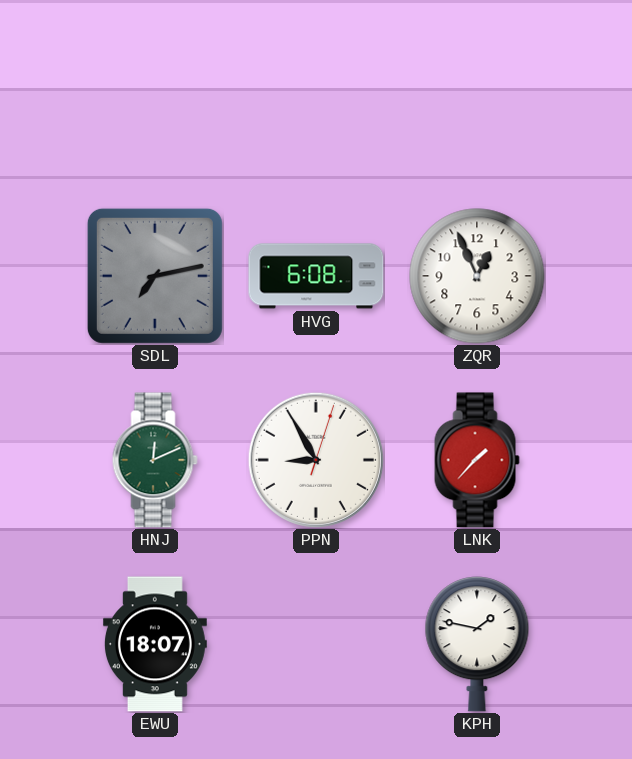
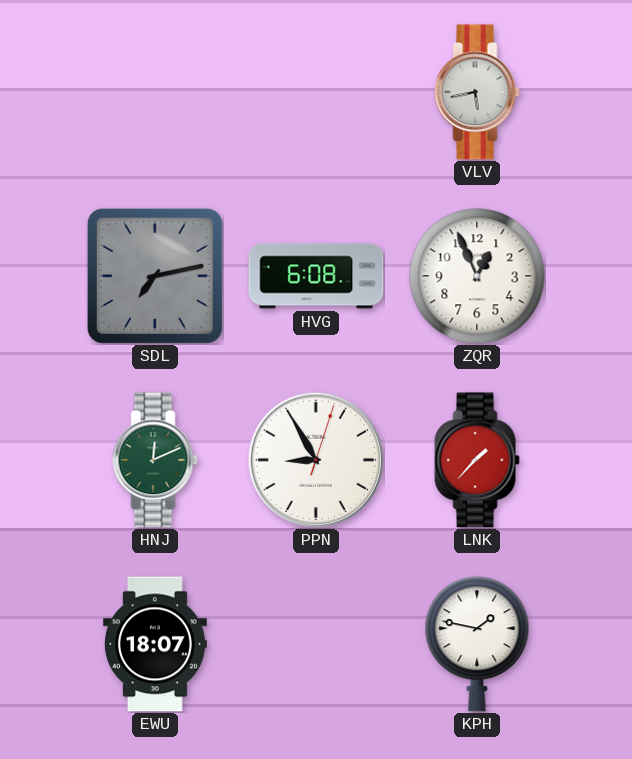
VLV: none -> 5:43
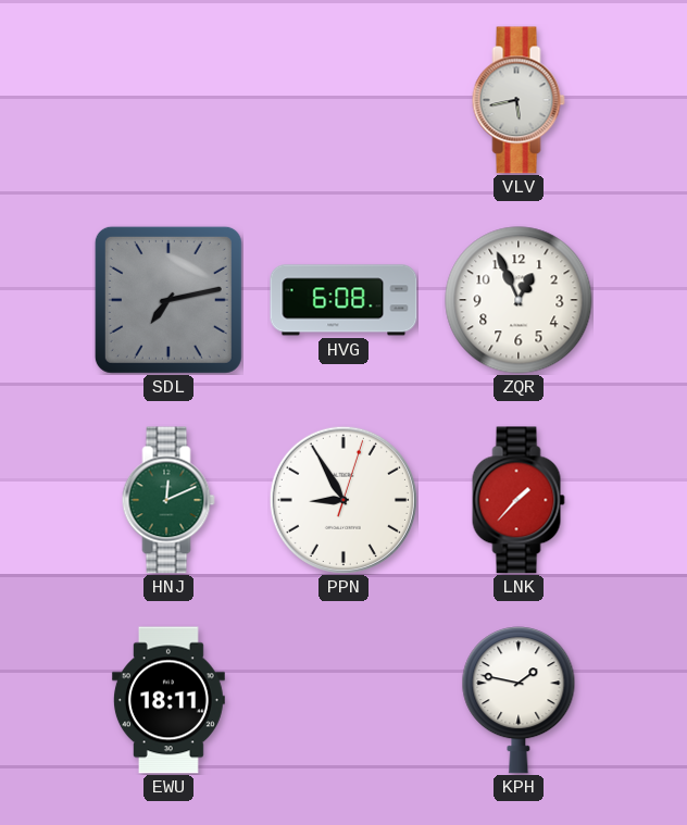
EWU: 18:07 -> 18:11
